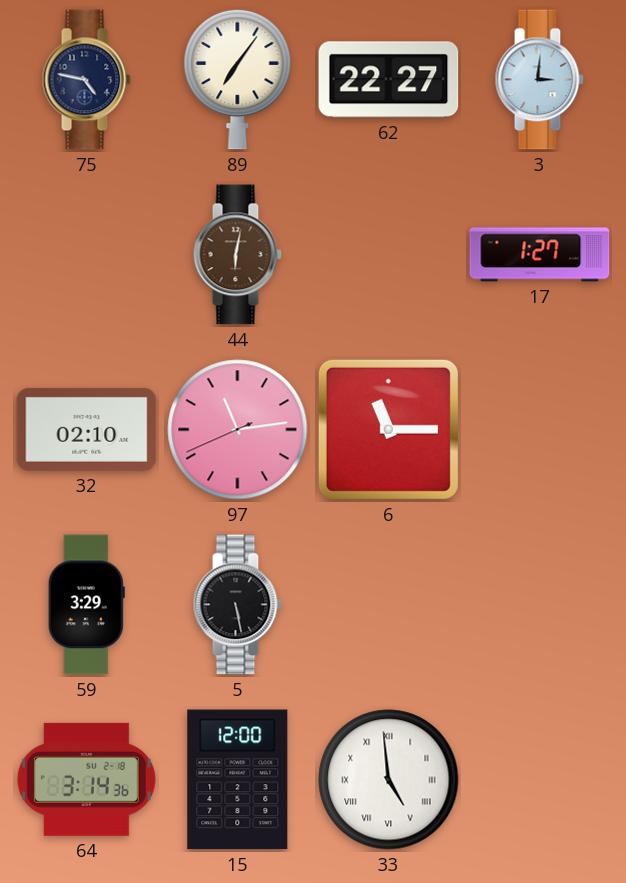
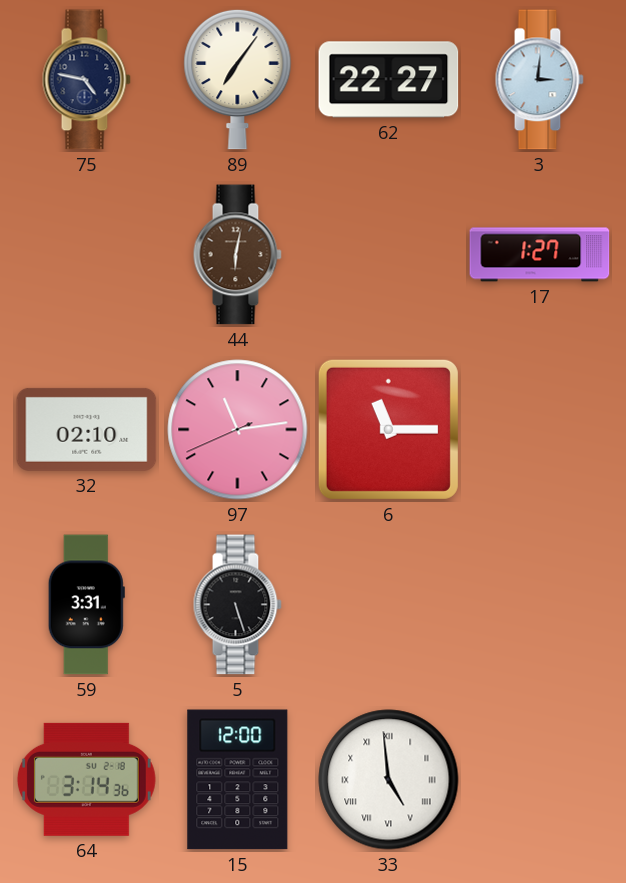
59: 3:29 -> 3:31
5: 5:28 -> 5:27
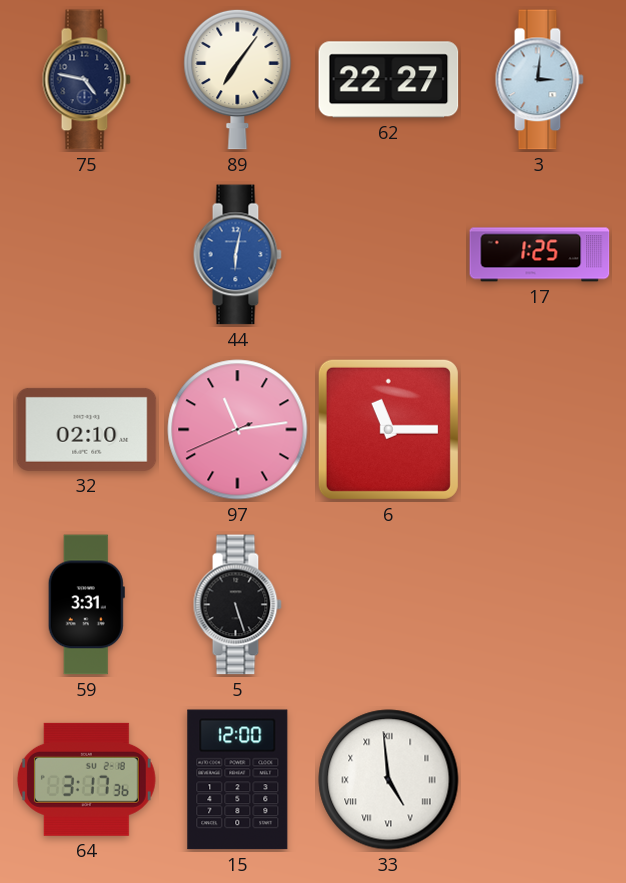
44 dial: brown -> blue
17: 1:27 -> 1:25
64: 3:14 -> 3:17
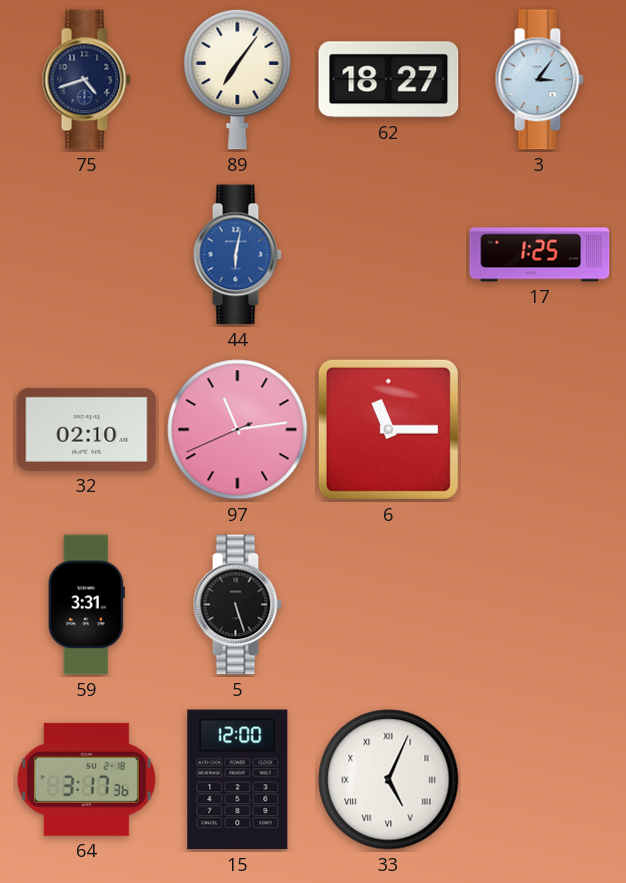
75: 4:47 -> 4:42
62: 22:27 -> 18:27
3: 3:01 -> 3:06
33: 4:59 -> 5:04
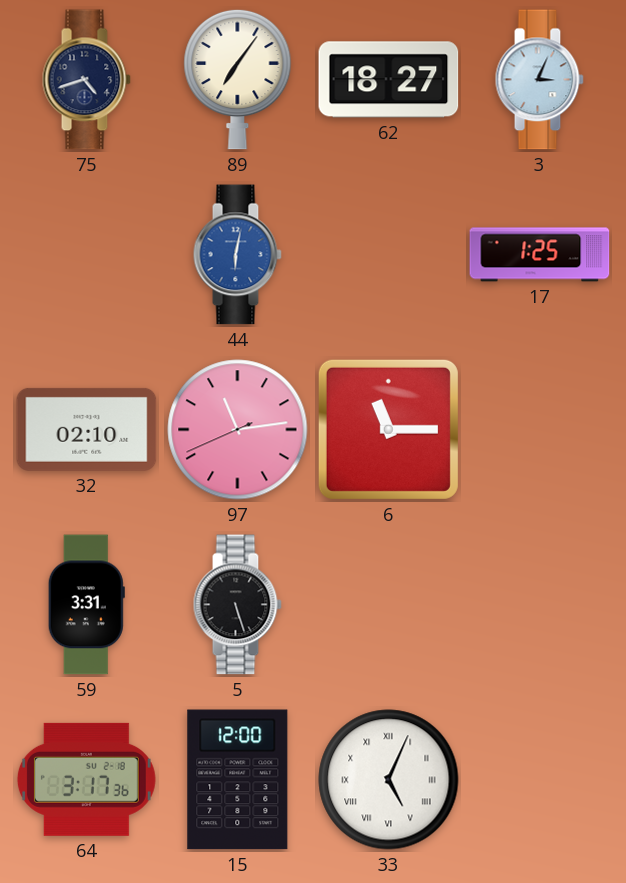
3: 3:06 -> 3:04
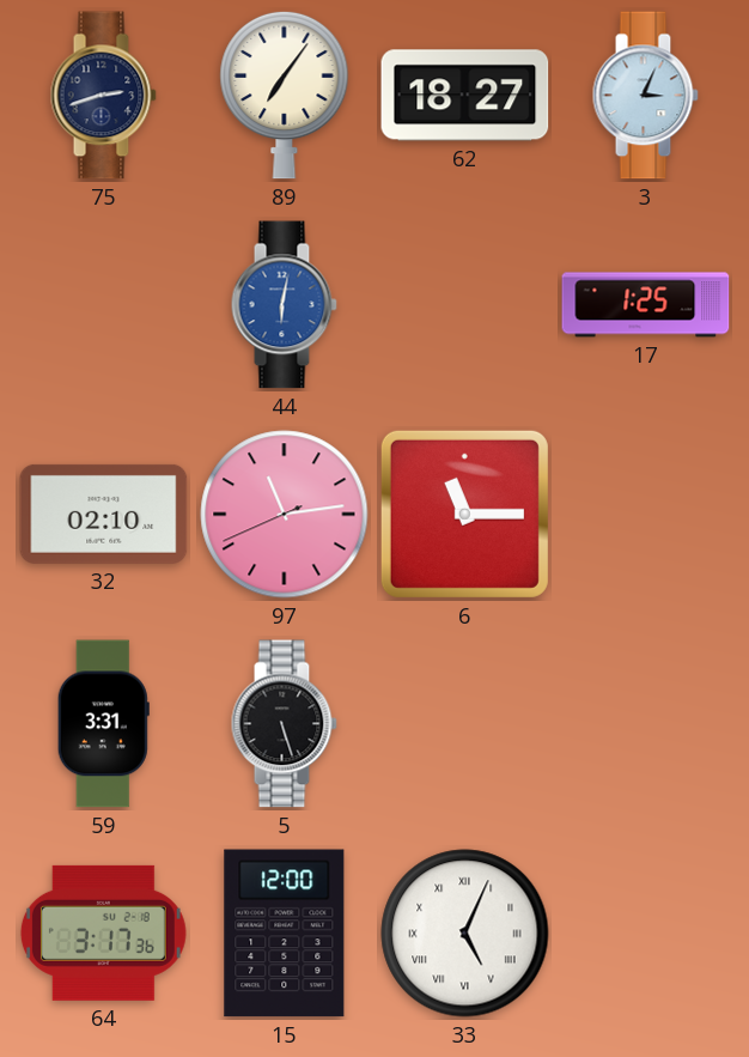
75: 4:42 -> 2:42
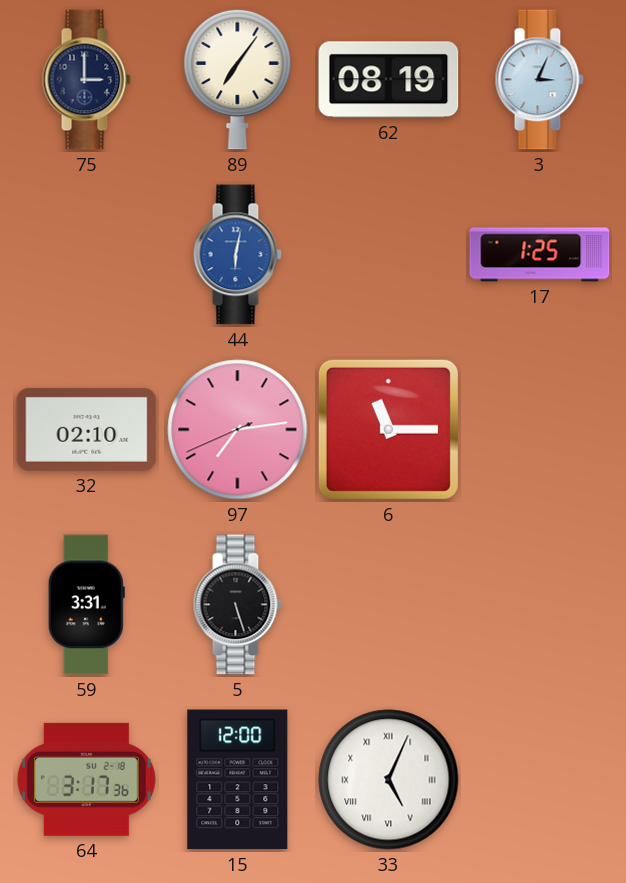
75: 2:42 -> 3:00
62: 18:27 -> 08:19
97: 11:13 -> 7:13
